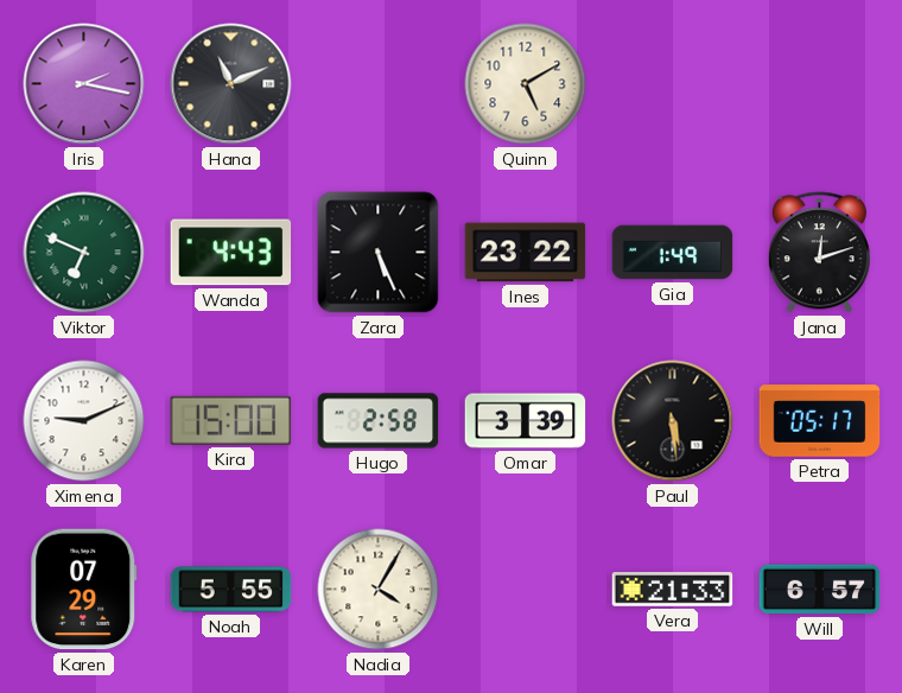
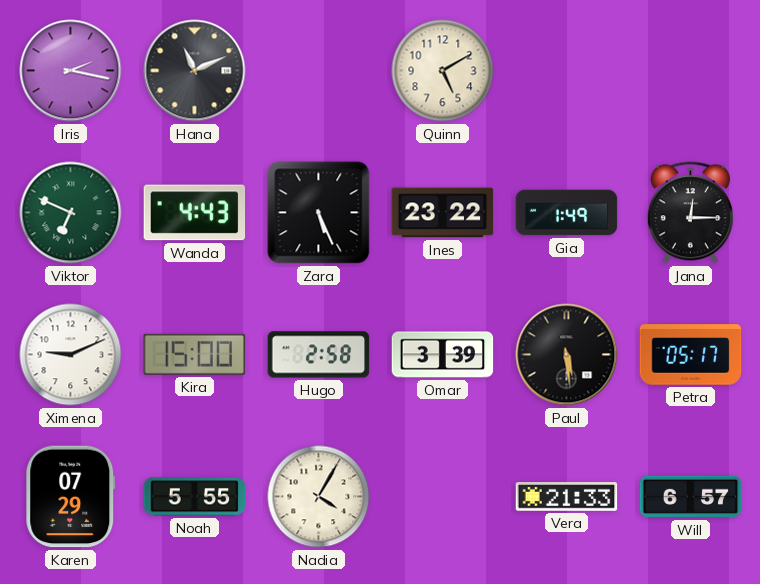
Jana: 12:12 -> 12:15
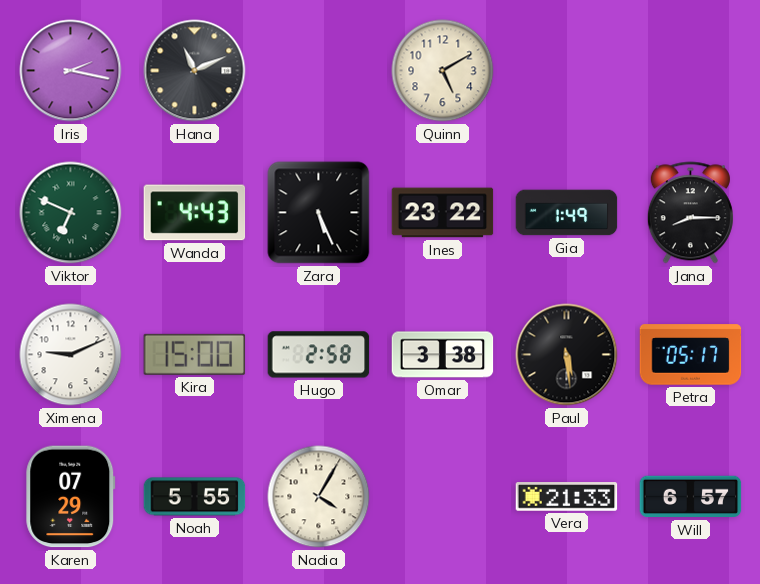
Jana: 12:15 -> 8:15
Omar: 3:39 -> 3:38
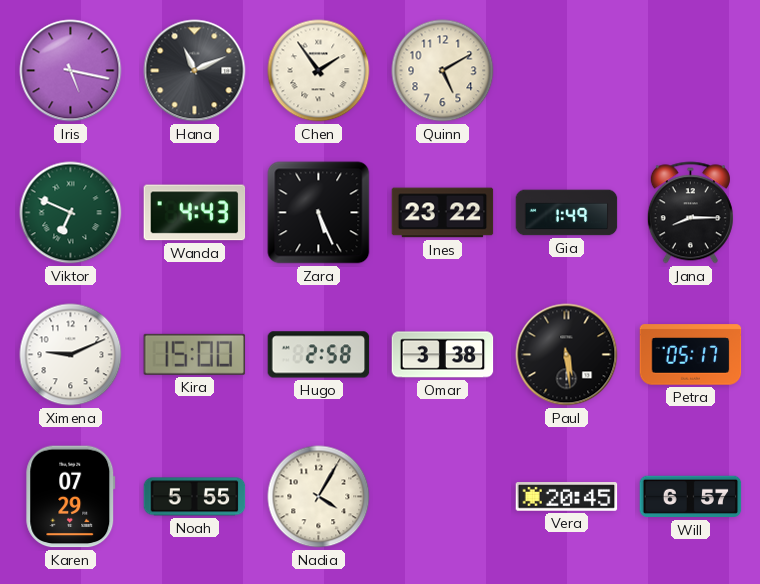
Iris: 2:17 -> 5:17
Chen: none -> 1:54
Vera: 21:33 -> 20:45
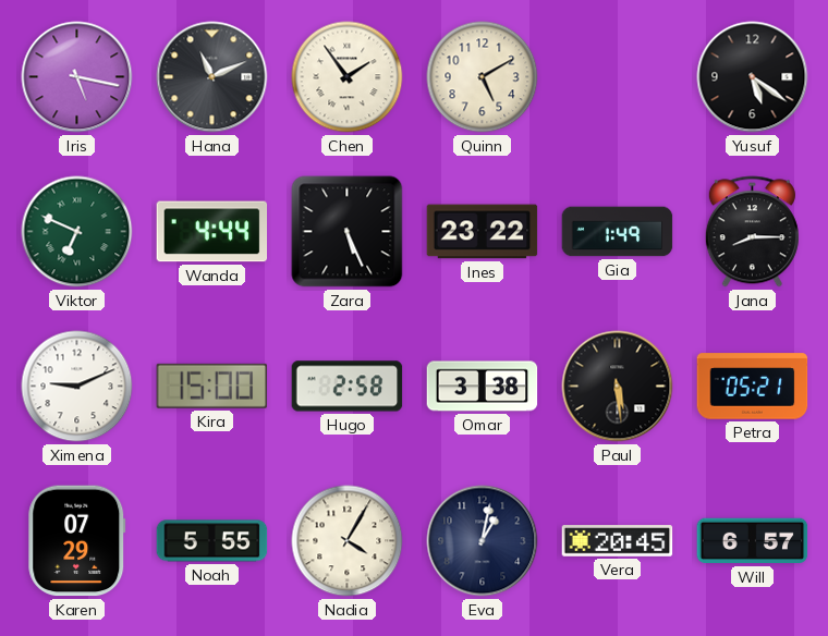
Yusuf: none -> 5:21
Wanda: 4:43 -> 4:44
Petra: 05:17 -> 05:21
Eva: none -> 1:02
